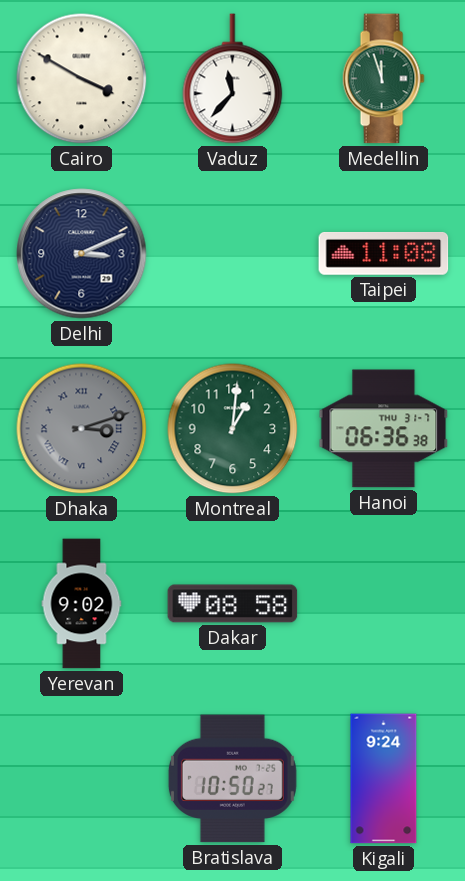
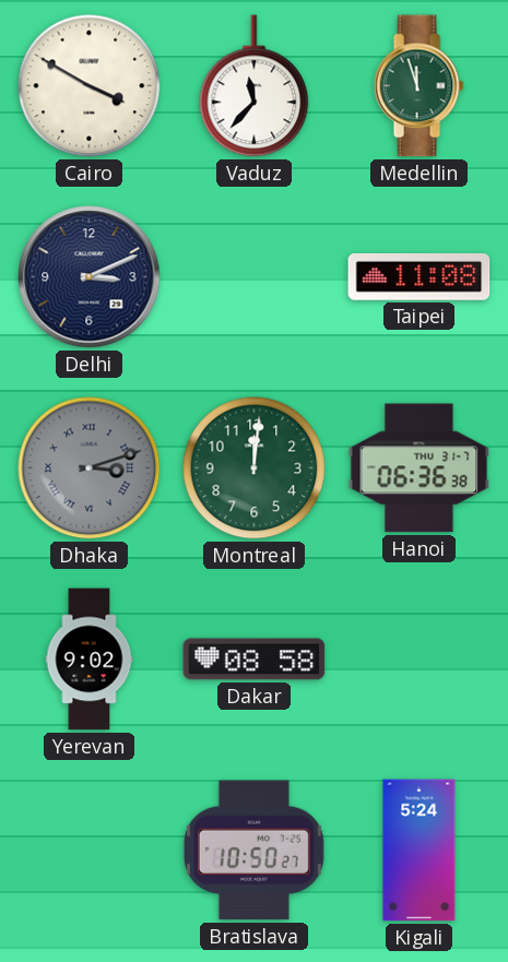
Montreal: 1:01 -> 12:01
Kigali: 9:24 -> 5:24
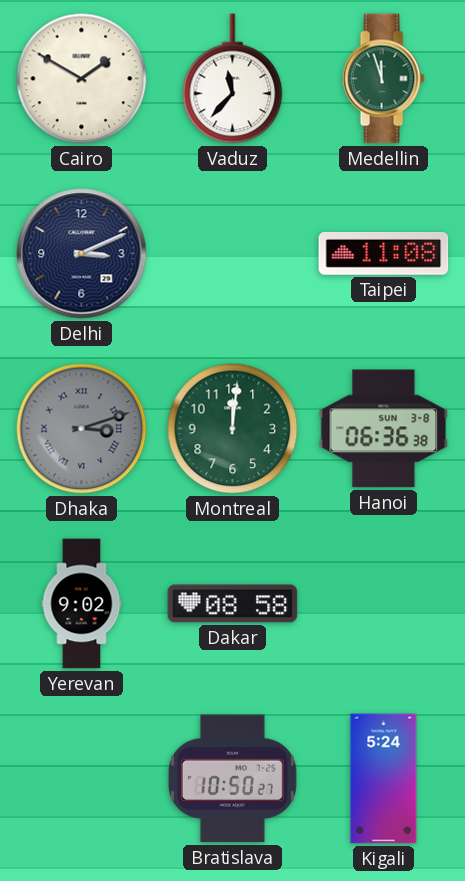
Cairo: 3:50 -> 1:50
Hanoi date: THU 31-7 -> SUN 3-8
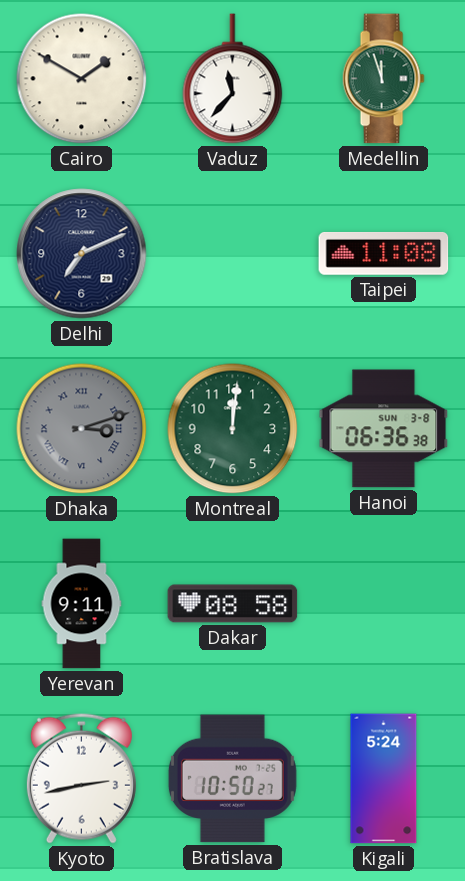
Delhi: 3:11 -> 7:11
Yerevan: 9:02 -> 9:11
Kyoto: none -> 2:43
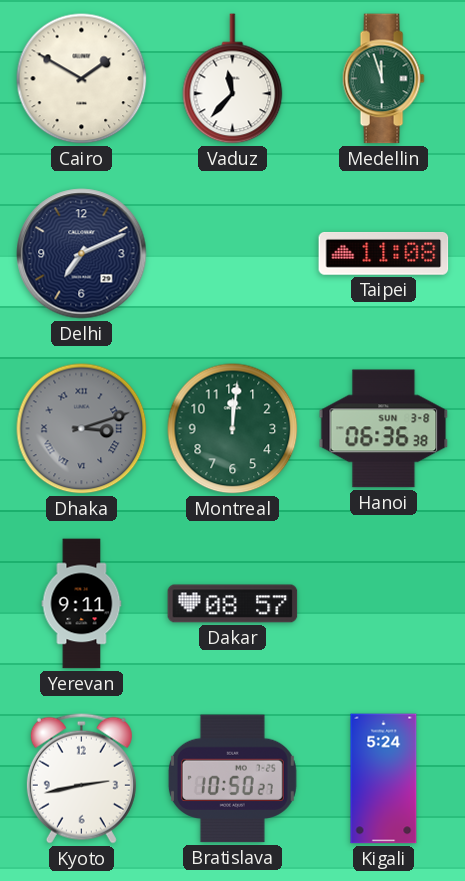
Dakar: 08:58 -> 08:57
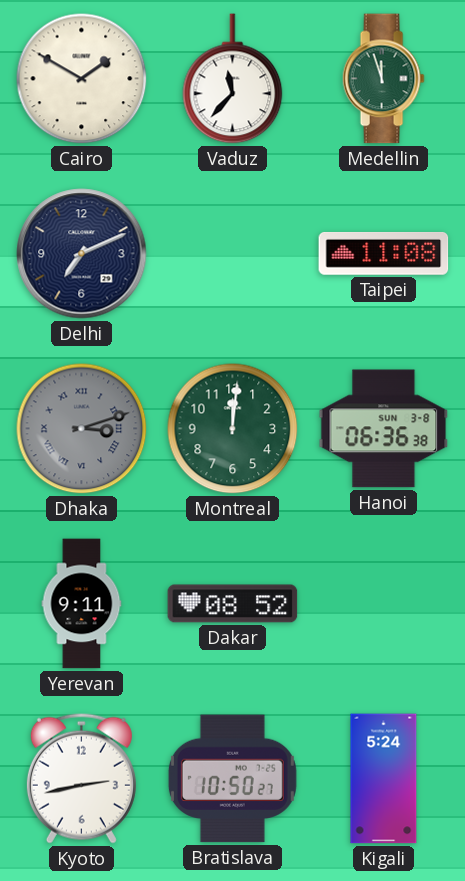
Dakar: 08:57 -> 08:52
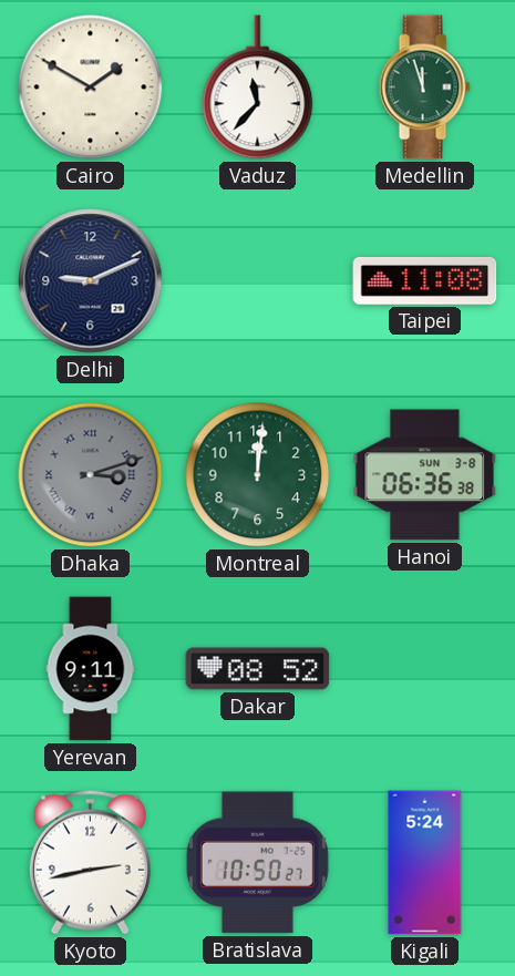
Delhi: 7:11 -> 9:11
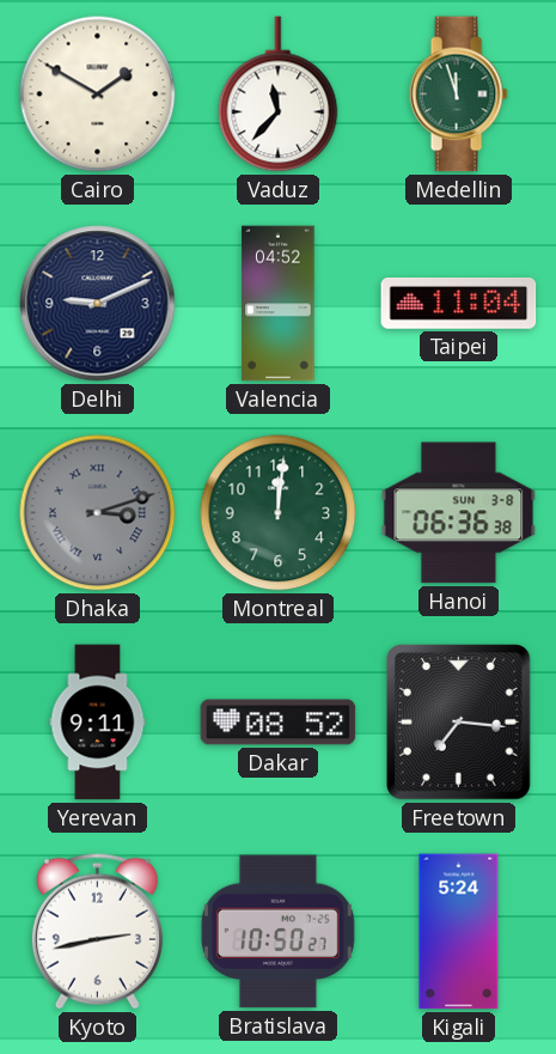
Valencia: none -> 04:52
Taipei: 11:08 -> 11:04
Freetown: none -> 7:16
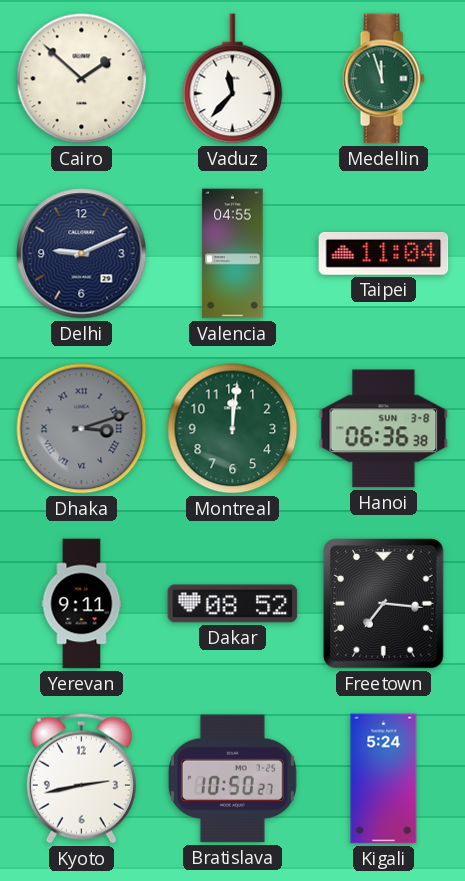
Cairo: 1:50 -> 1:52
Valencia: 04:52 -> 04:55
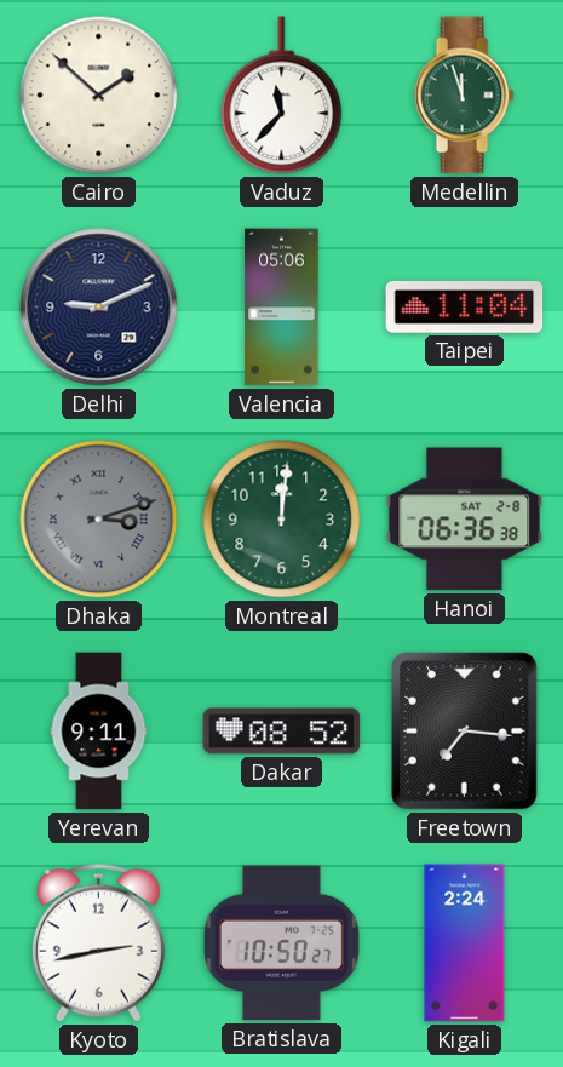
Valencia: 04:55 -> 05:06
Hanoi date: SUN 3-8 -> SAT 2-8
Kigali: 5:24 -> 2:24
